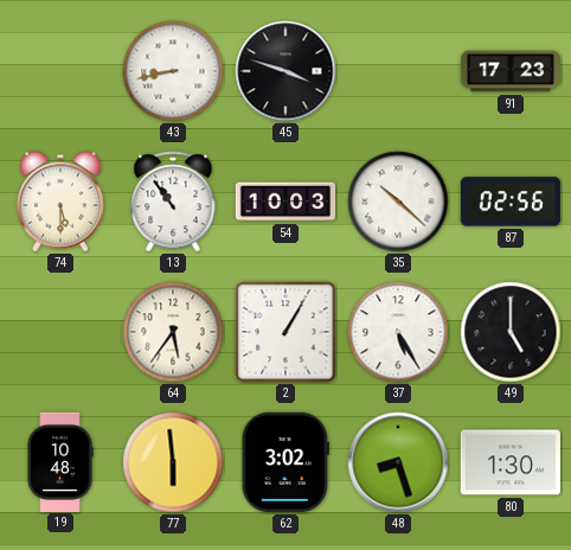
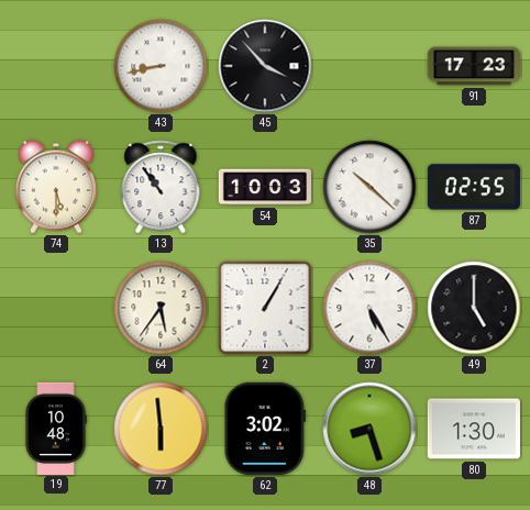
45: 3:48 -> 3:53
87: 02:56 -> 02:55
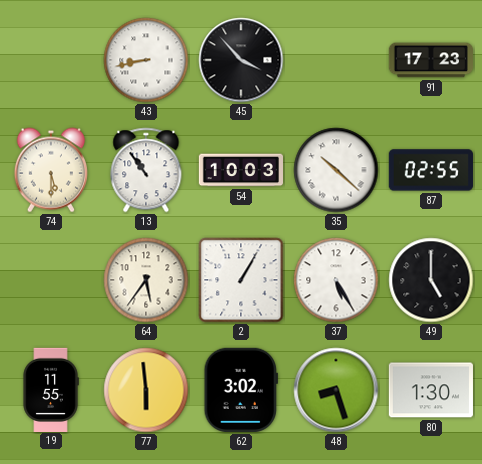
19: 10:48 -> 11:55
